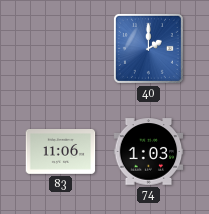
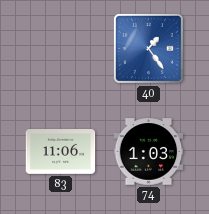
40: 2:00 -> 1:24
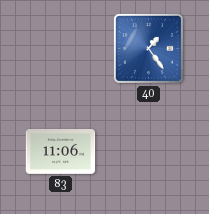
74: 1:03 -> none
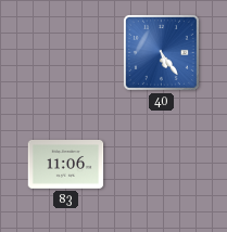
40: 1:24 -> 5:24
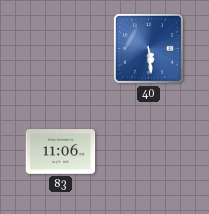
40: 5:24 -> 5:29
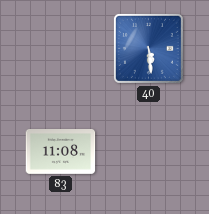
83: 11:06 -> 11:08
